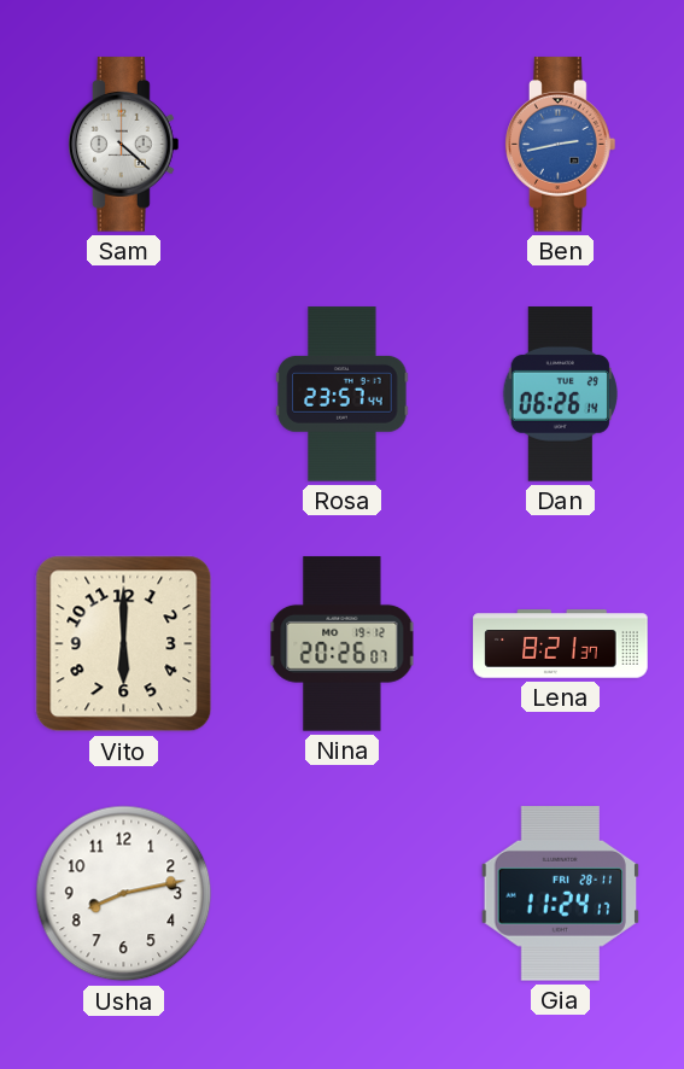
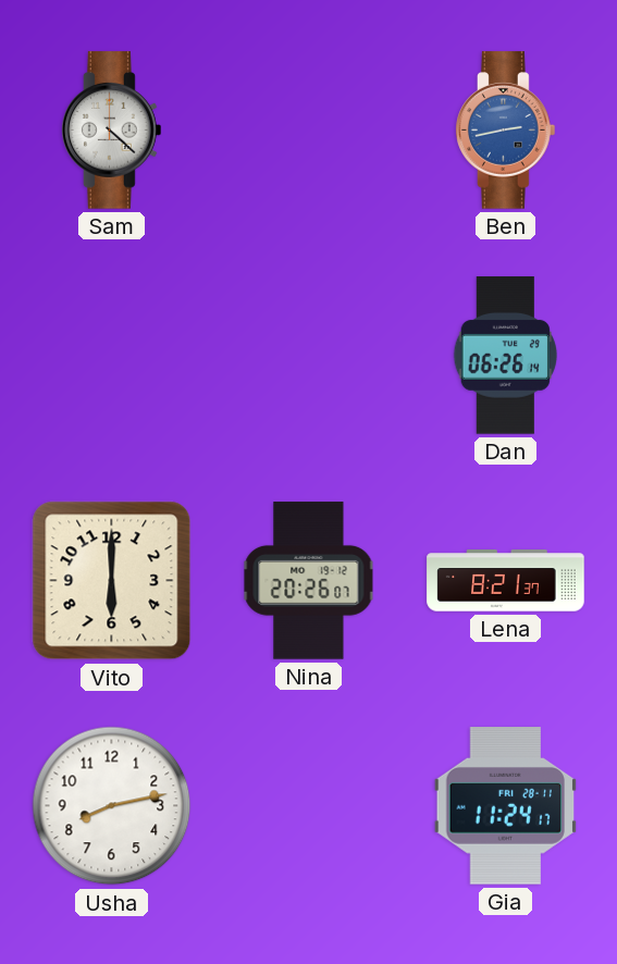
Rosa: 23:57 -> none
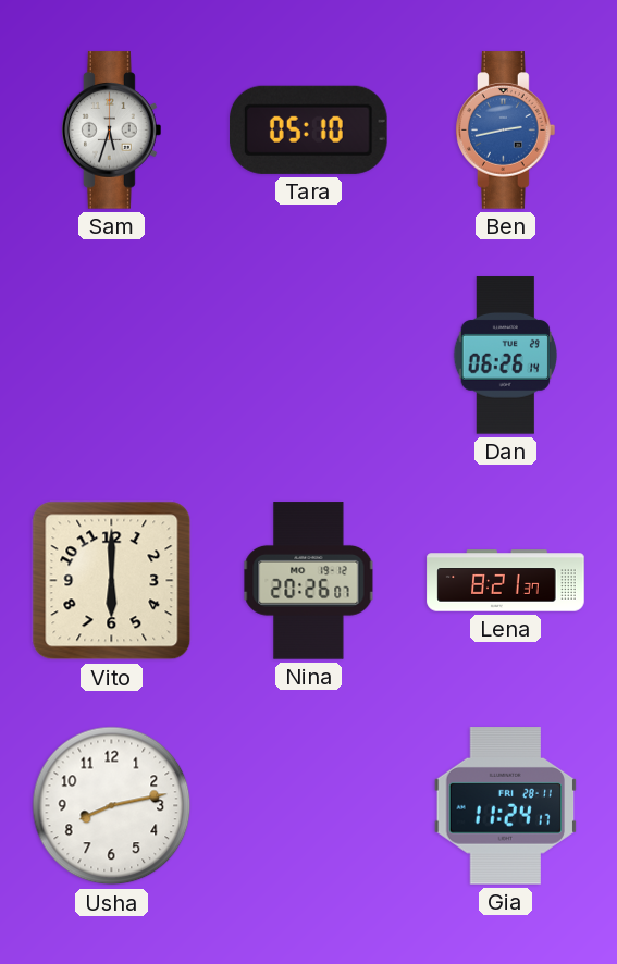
Sam: 4:22 -> 5:33
Tara: none -> 05:10
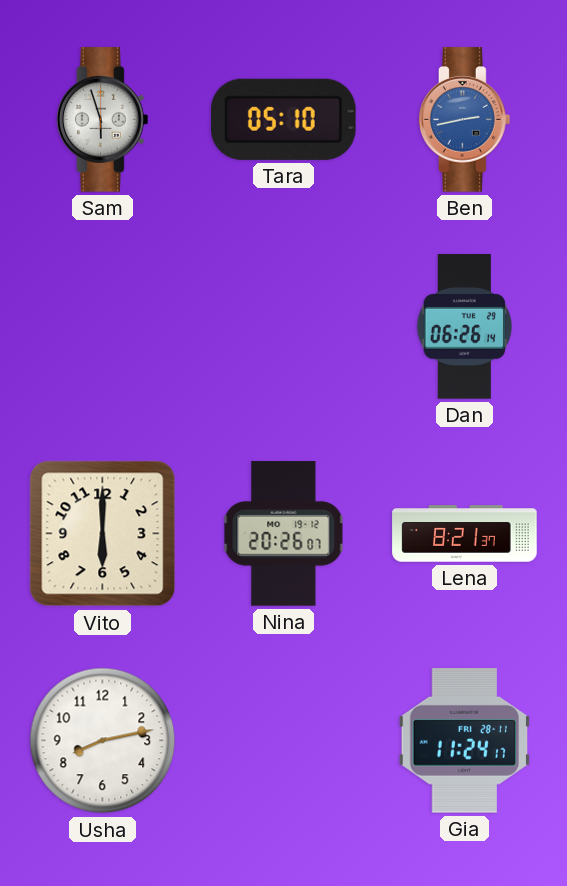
Sam: 5:33 -> 5:57
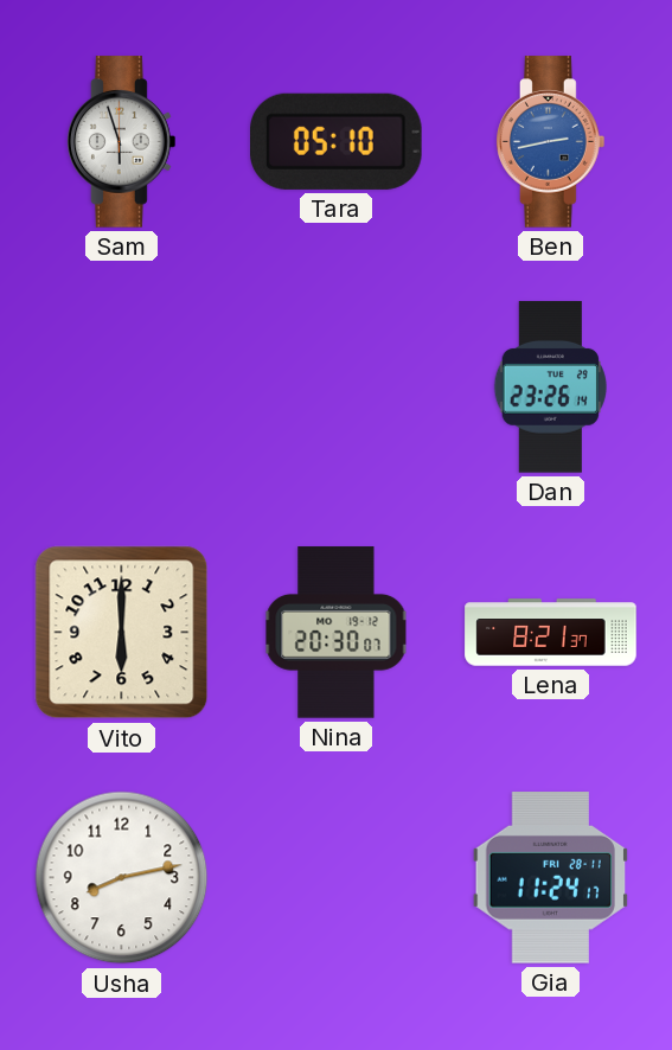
Dan: 06:26 -> 23:26
Nina: 20:26 -> 20:30
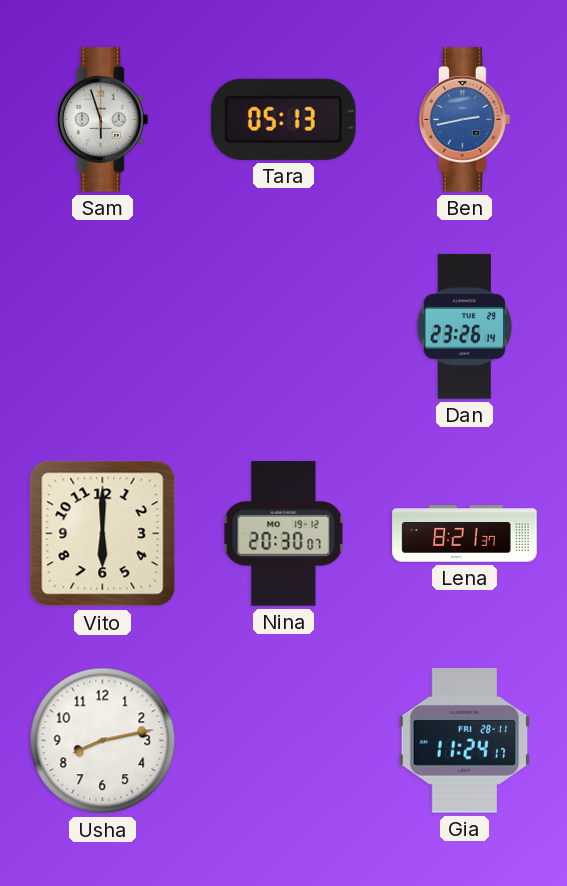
Tara: 05:10 -> 05:13
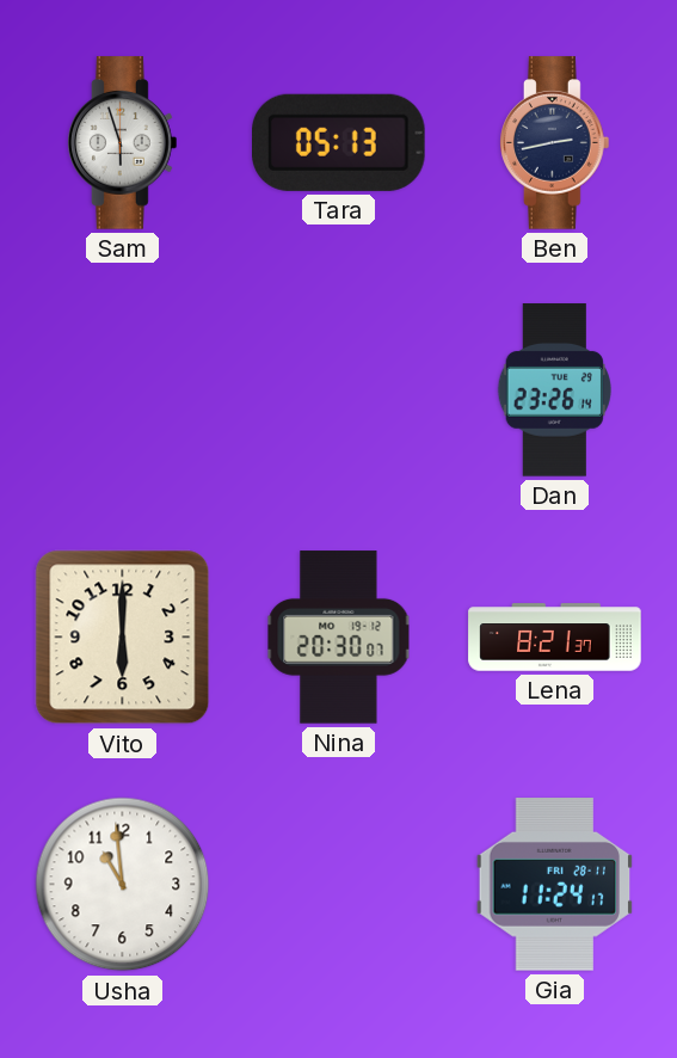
Ben dial: blue -> navy
Usha: 8:13 -> 10:59
